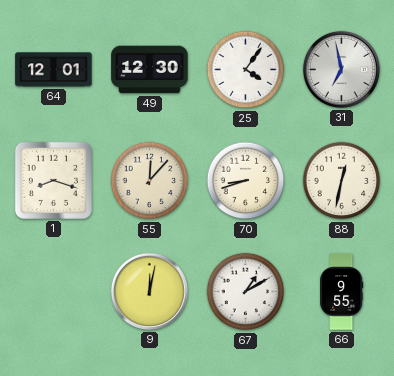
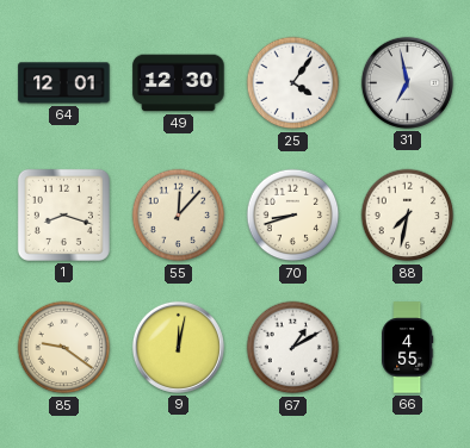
88: 12:32 -> 7:32
85: none -> 9:21
66: 9:55 -> 4:55
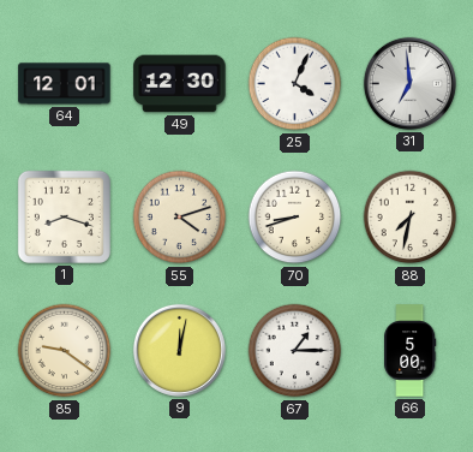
25: 4:06 -> 4:04
31: 6:58 -> 6:59
55: 12:07 -> 4:12
67: 1:10 -> 1:15
66: 4:55 -> 5:00
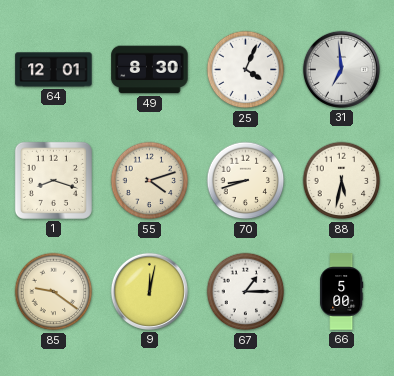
49: 12:30 -> 8:30
88: 7:32 -> 5:32
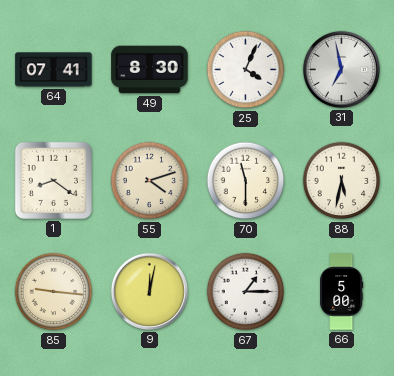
64: 12:01 -> 07:41
31: 6:59 -> 6:58
1: 8:18 -> 8:21
70: 8:42 -> 11:30
85: 9:21 -> 9:16
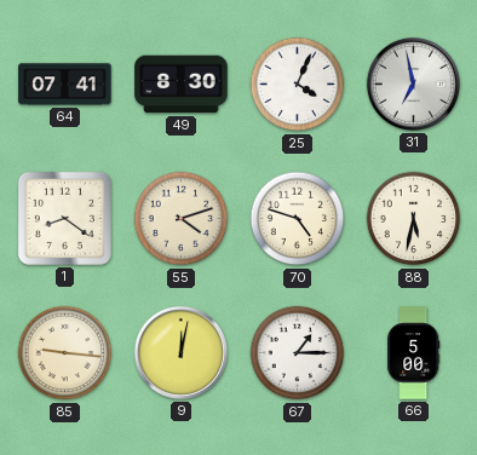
70: 11:30 -> 4:48
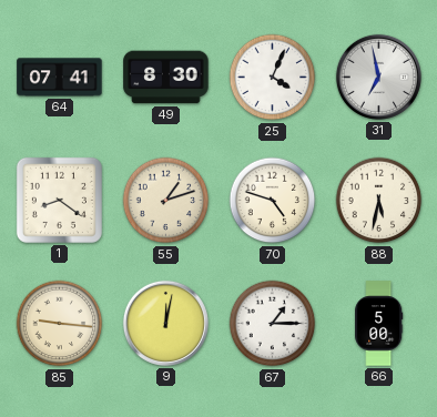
55: 4:12 -> 1:12
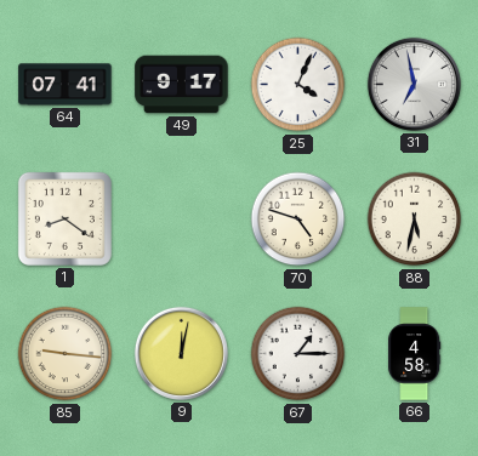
49: 8:30 -> 9:17
55: 1:12 -> none
66: 5:00 -> 4:58
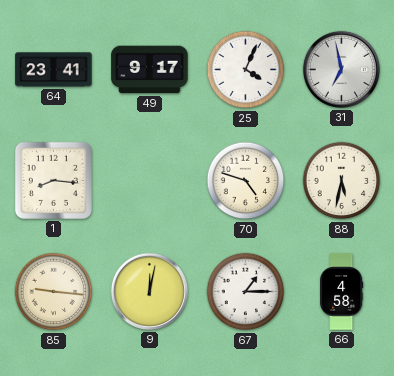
64: 07:41 -> 23:41
1: 8:21 -> 8:16
